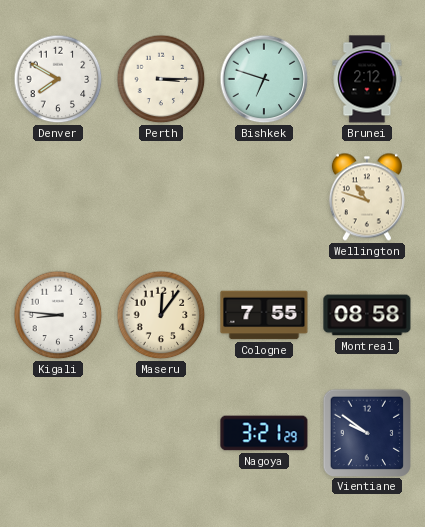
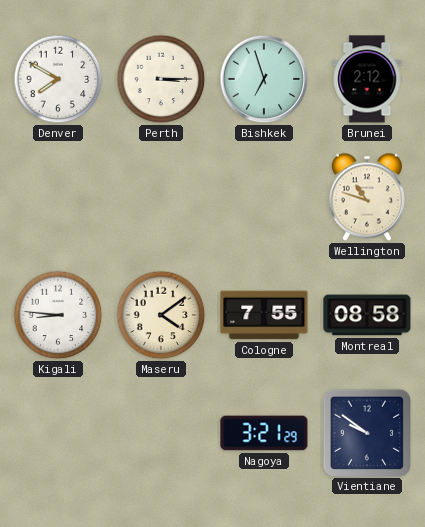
Bishkek: 6:48 -> 6:57
Maseru: 12:06 -> 4:09
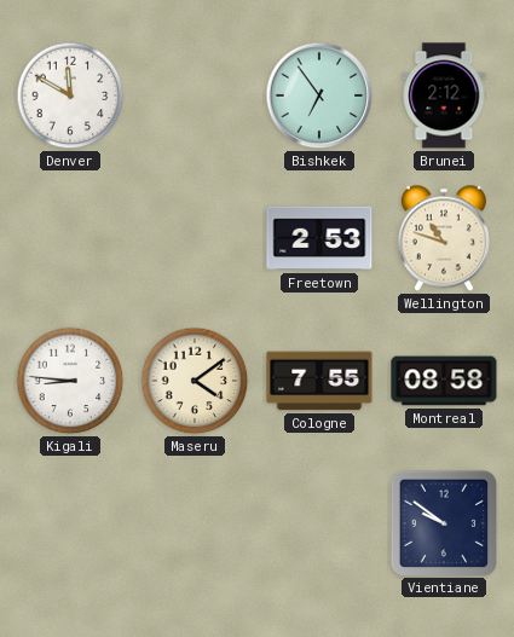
Denver: 7:50 -> 11:50
Perth: 3:15 -> none
Bishkek: 6:57 -> 6:54
Freetown: none -> 2:53
Nagoya: 3:21 -> none
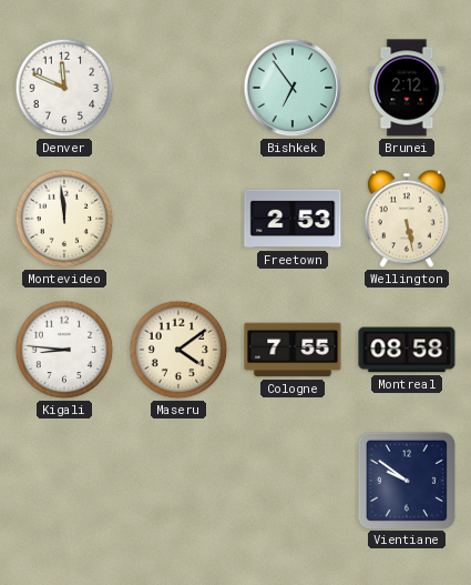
Denver: 11:50 -> 11:49
Montevideo: none -> 11:59
Wellington: 10:48 -> 5:28
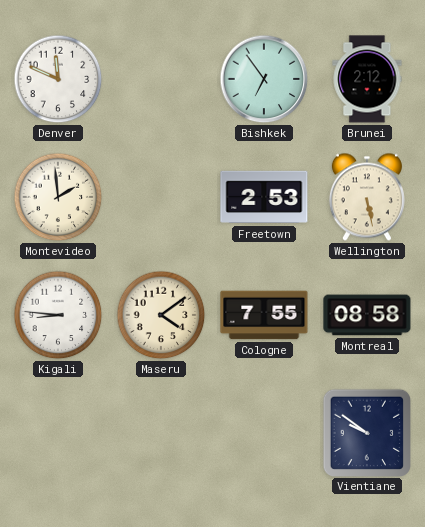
Montevideo: 11:59 -> 1:59
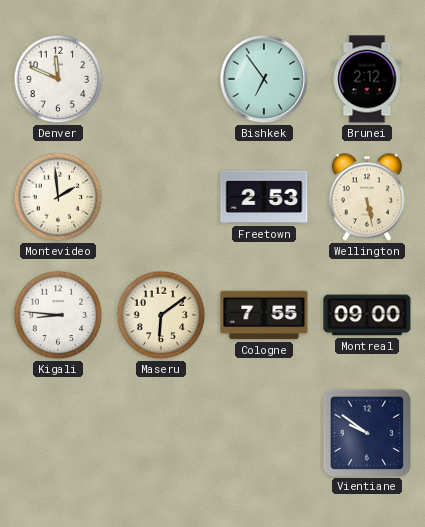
Maseru: 4:09 -> 6:09
Montreal: 08:58 -> 09:00
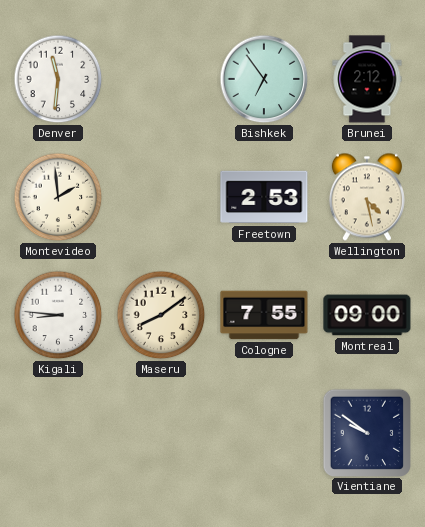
Denver: 11:49 -> 11:31
Wellington: 5:28 -> 4:28
Maseru: 6:09 -> 8:09
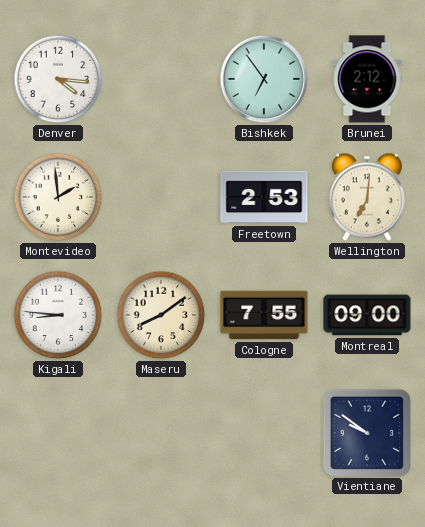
Denver: 11:31 -> 4:16
Wellington: 4:28 -> 7:01
